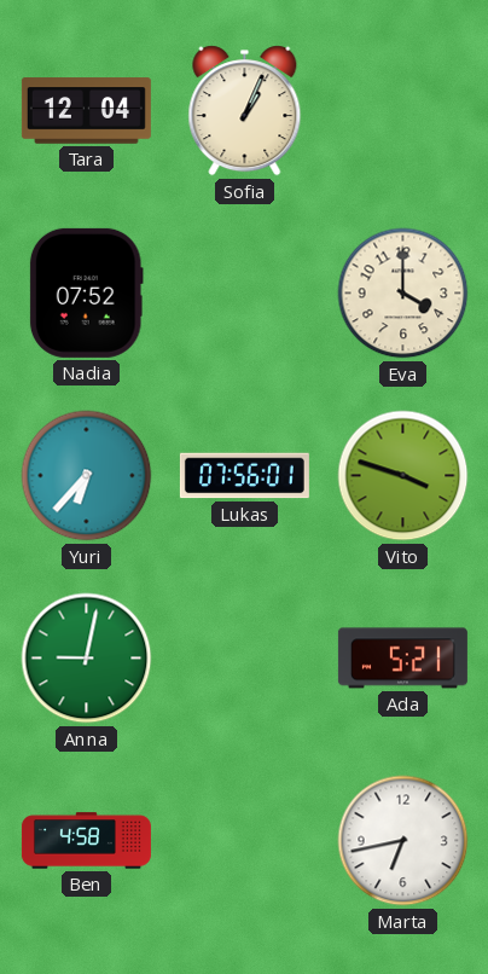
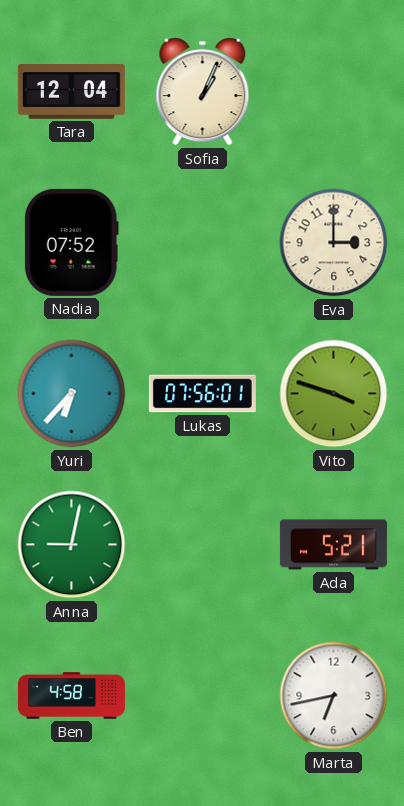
Eva: 4:00 -> 3:00
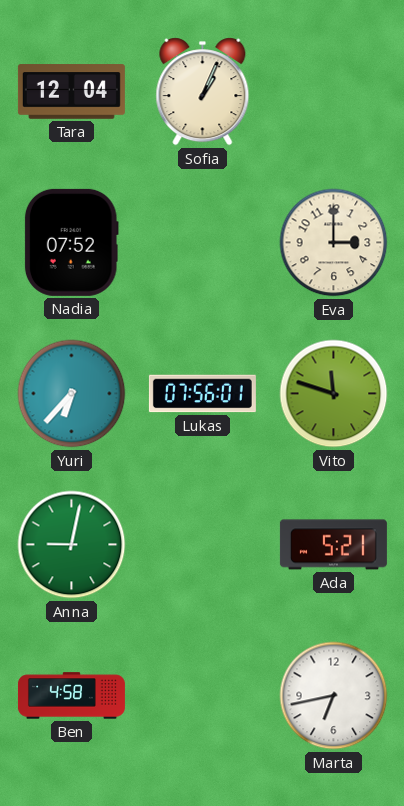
Vito: 3:48 -> 11:48
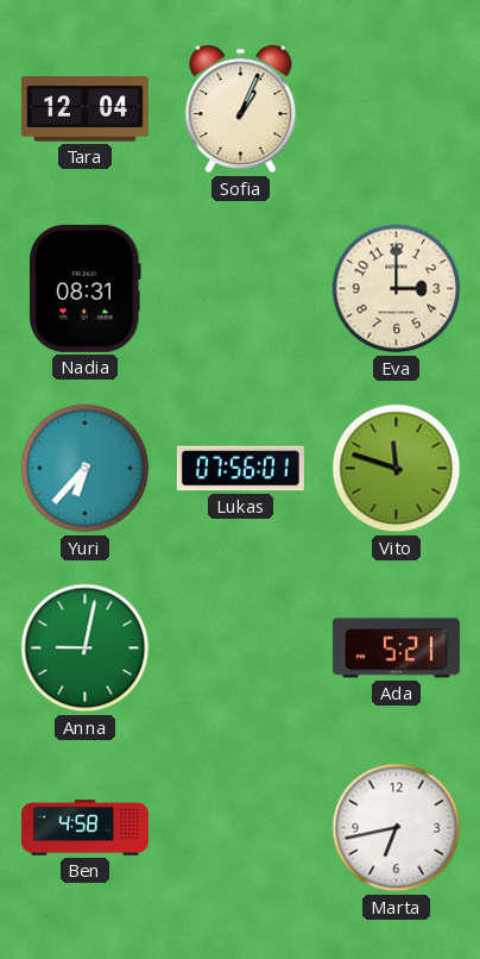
Nadia: 07:52 -> 08:31
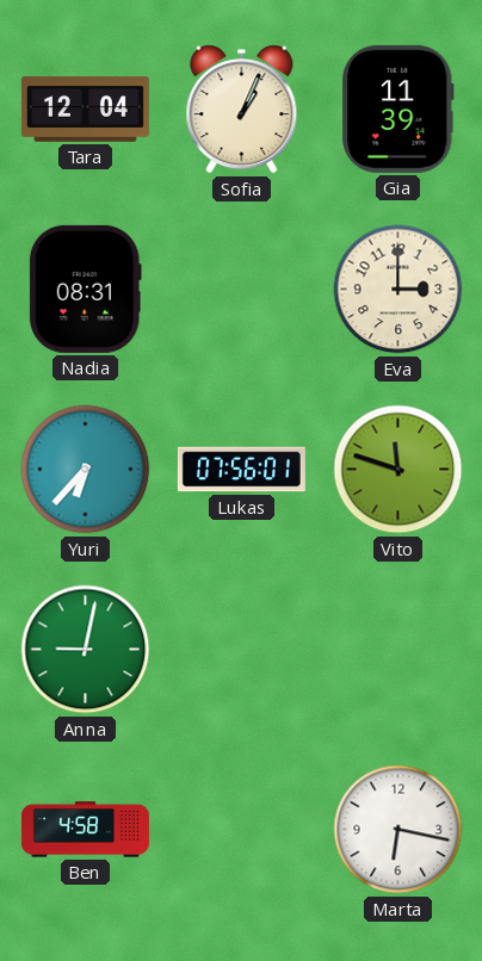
Gia: none -> 11:39
Ada: 5:21 -> none
Marta: 6:43 -> 6:17
